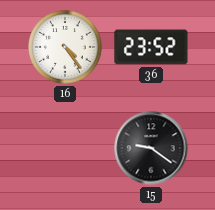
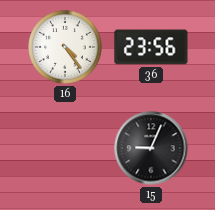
36: 23:52 -> 23:56
15: 9:21 -> 9:04
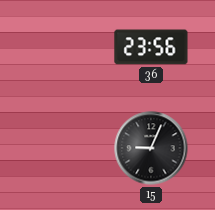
16: 4:24 -> none
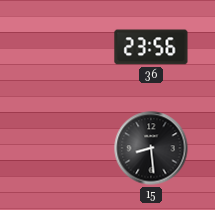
15: 9:04 -> 8:29
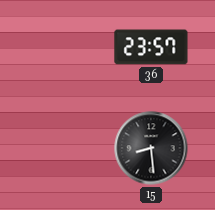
36: 23:56 -> 23:57
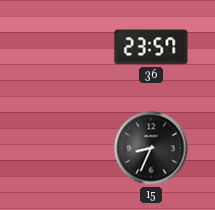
15: 8:29 -> 8:34
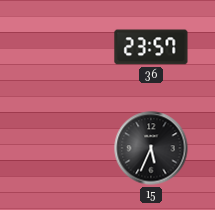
15: 8:34 -> 5:34
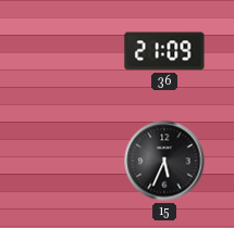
36: 23:57 -> 21:09
